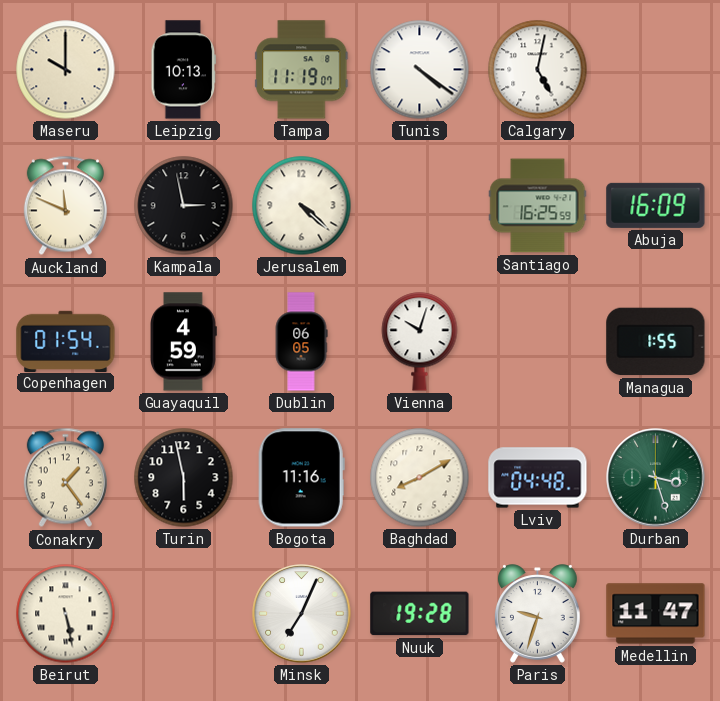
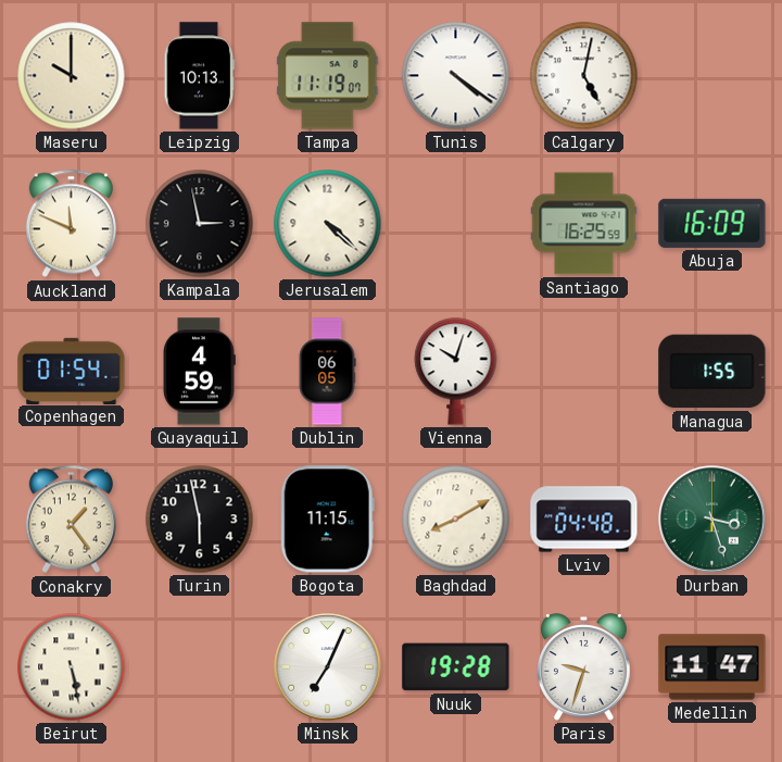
Bogota: 11:16 -> 11:15
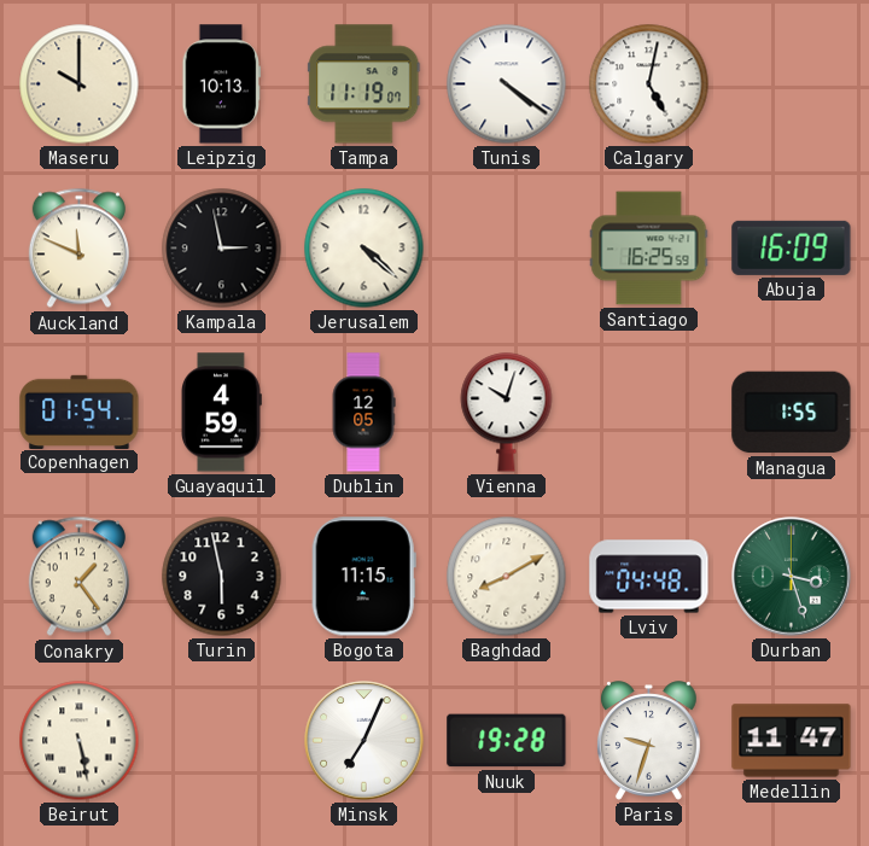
Dublin: 06:05 -> 12:05
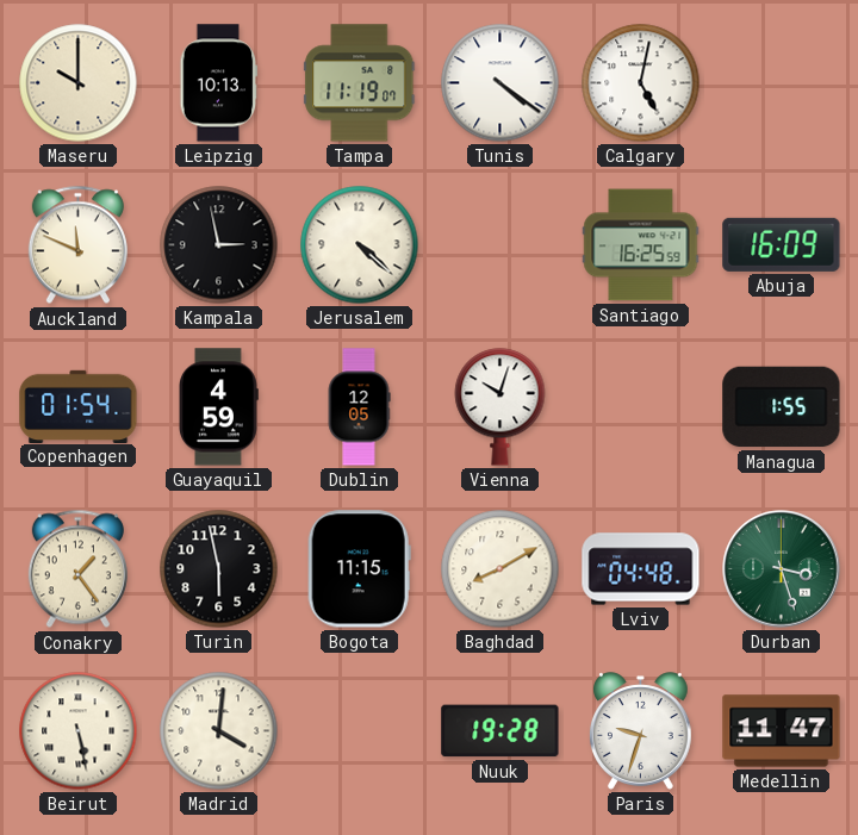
Madrid: none -> 4:01
Minsk: 7:04 -> none
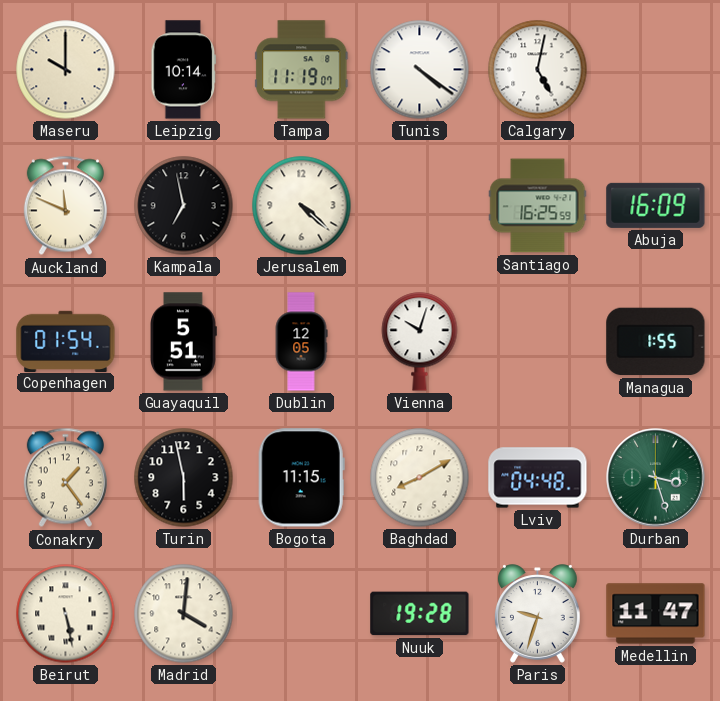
Leipzig: 10:13 -> 10:14
Kampala: 2:58 -> 6:58
Guayaquil: 4:59 -> 5:51
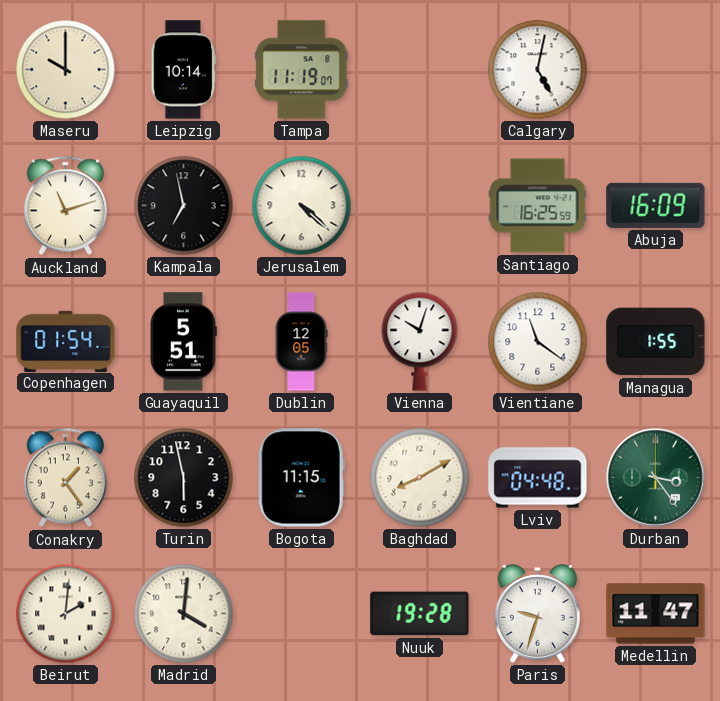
Tunis: 4:21 -> none
Auckland: 11:49 -> 11:12
Vientiane: none -> 11:21
Durban: 3:27 -> 3:24
Beirut: 5:28 -> 2:01
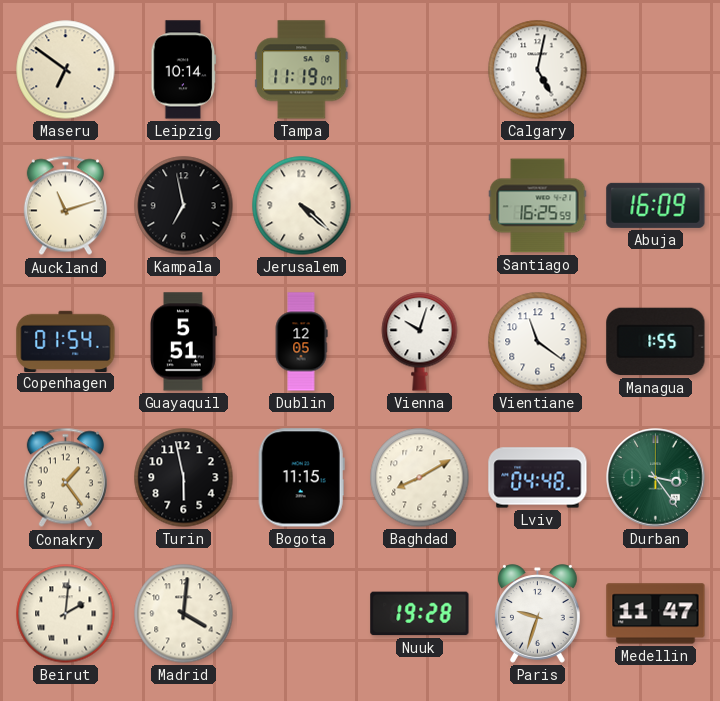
Maseru: 10:00 -> 6:51
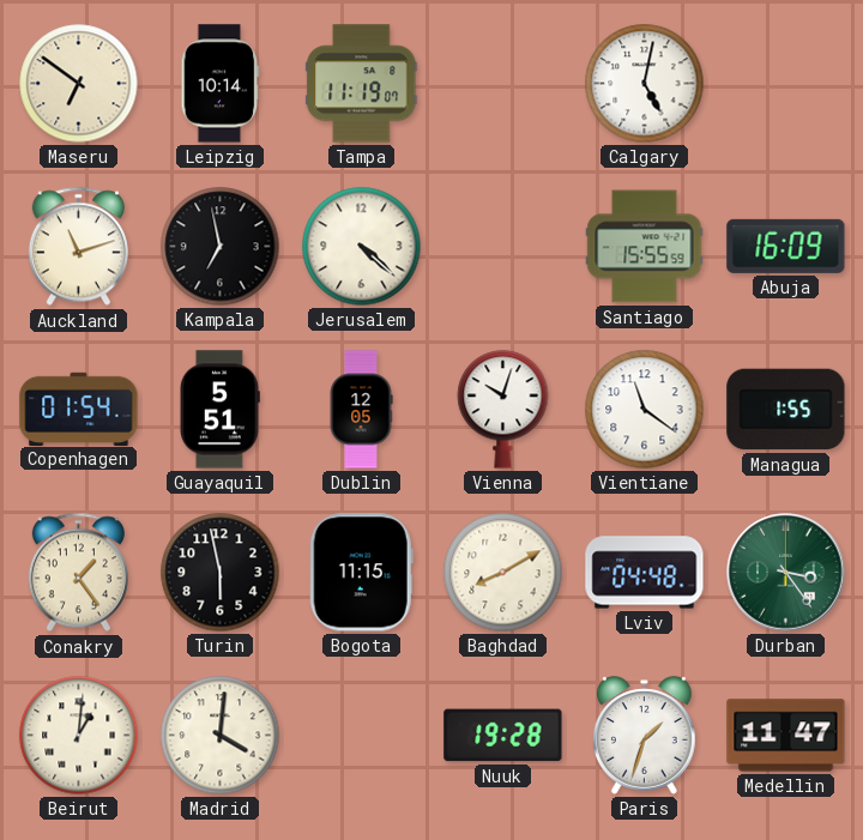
Santiago: 16:25 -> 15:55
Beirut: 2:01 -> 1:01
Paris: 9:33 -> 1:33
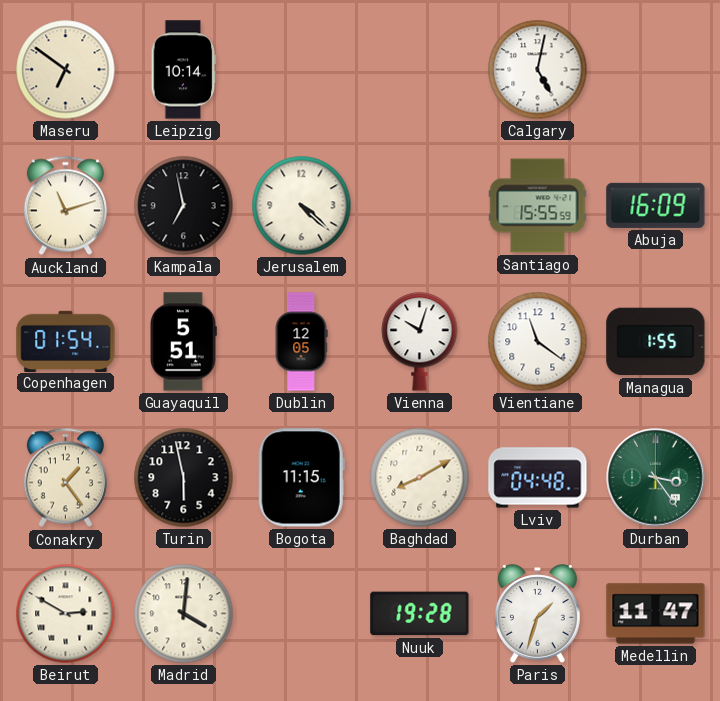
Tampa: 11:19 -> none
Beirut: 1:01 -> 2:50
